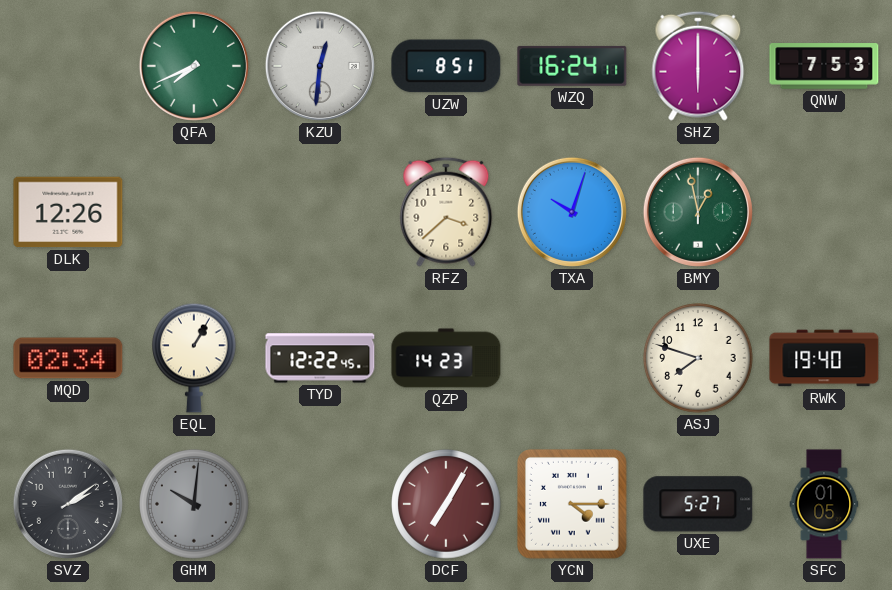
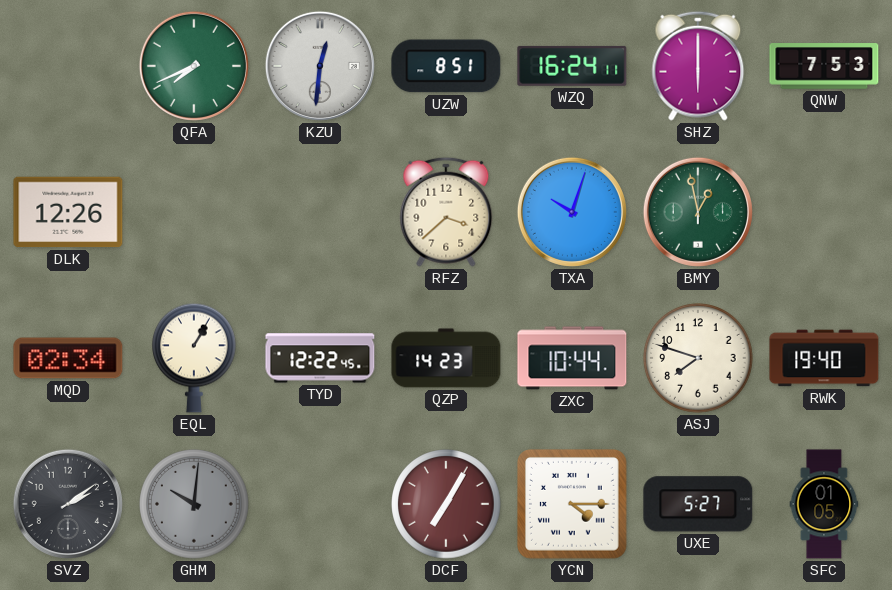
ZXC: none -> 10:44
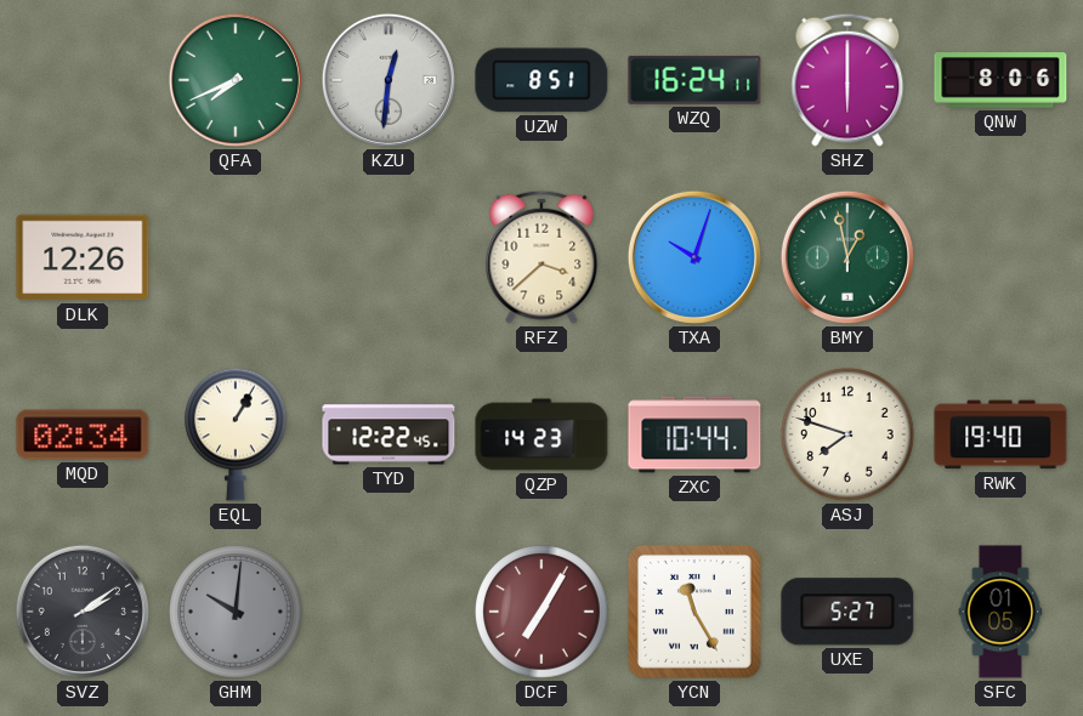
QNW: 7:53 -> 8:06
YCN: 4:15 -> 11:25
